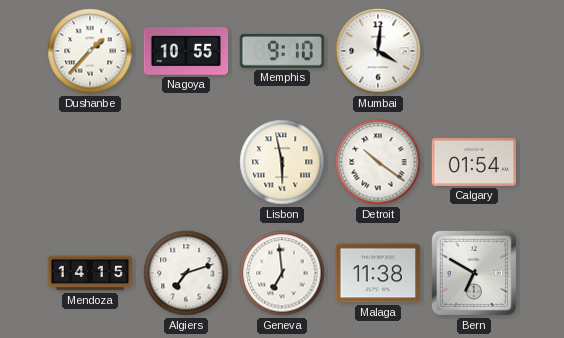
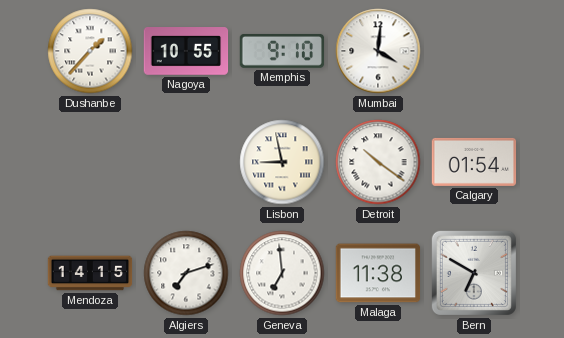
Lisbon: 5:58 -> 8:58
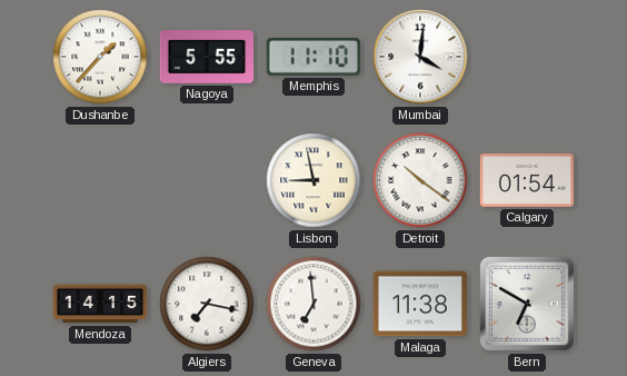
Nagoya: 10:55 -> 5:55
Memphis: 9:10 -> 11:10
Algiers: 7:12 -> 7:17
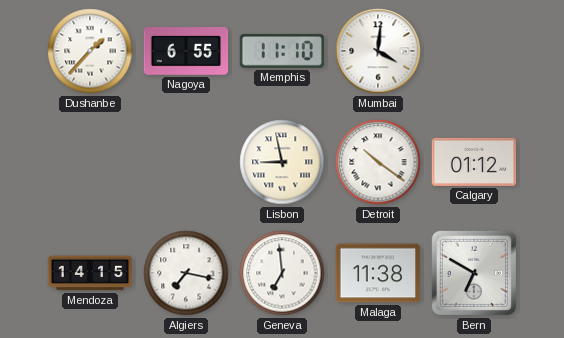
Nagoya: 5:55 -> 6:55
Calgary: 01:54 -> 01:12
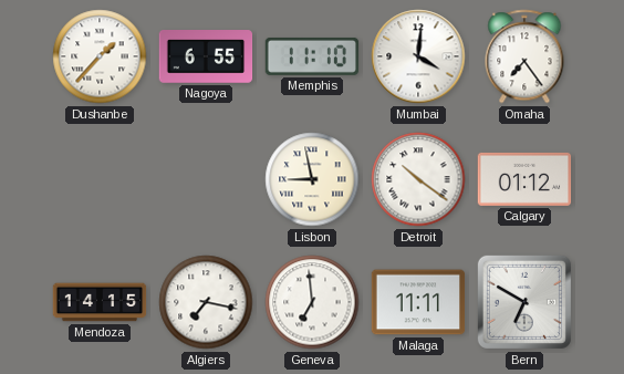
Omaha: none -> 7:24
Malaga: 11:38 -> 11:11
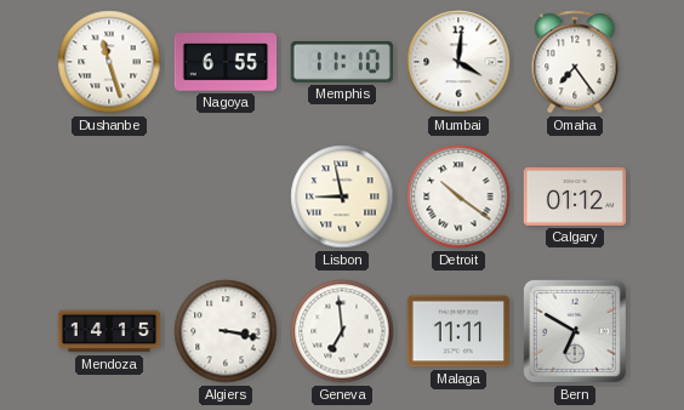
Dushanbe: 1:37 -> 11:27
Algiers: 7:17 -> 3:17
